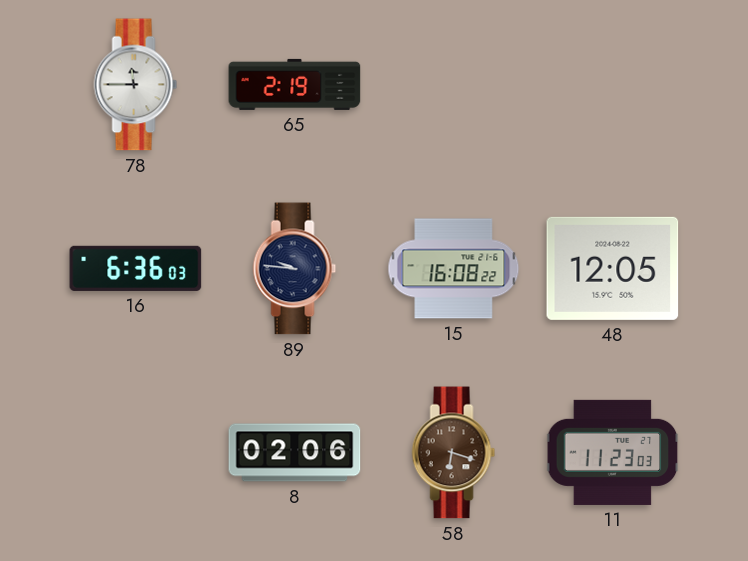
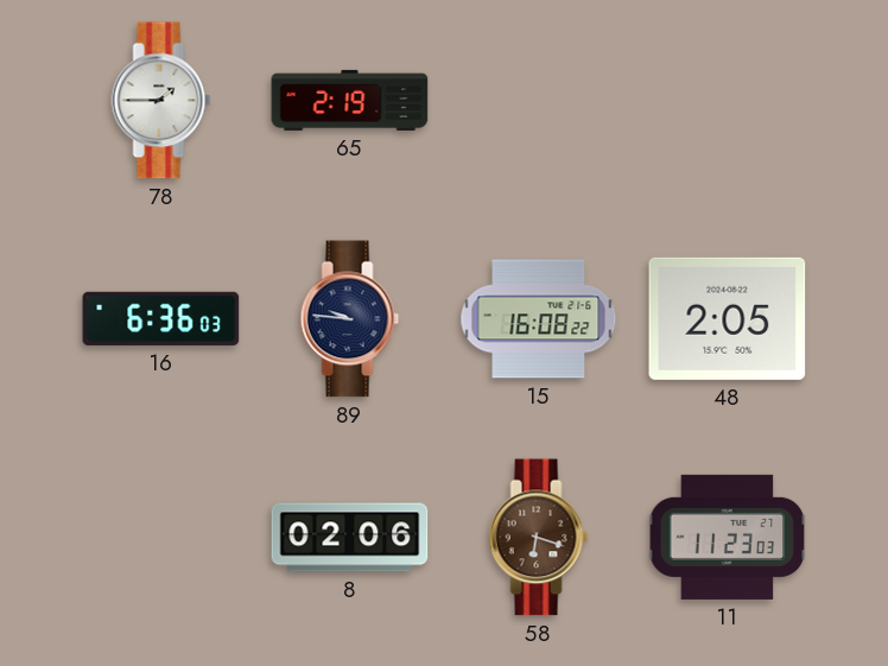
78: 11:45 -> 1:45
48: 12:05 -> 2:05
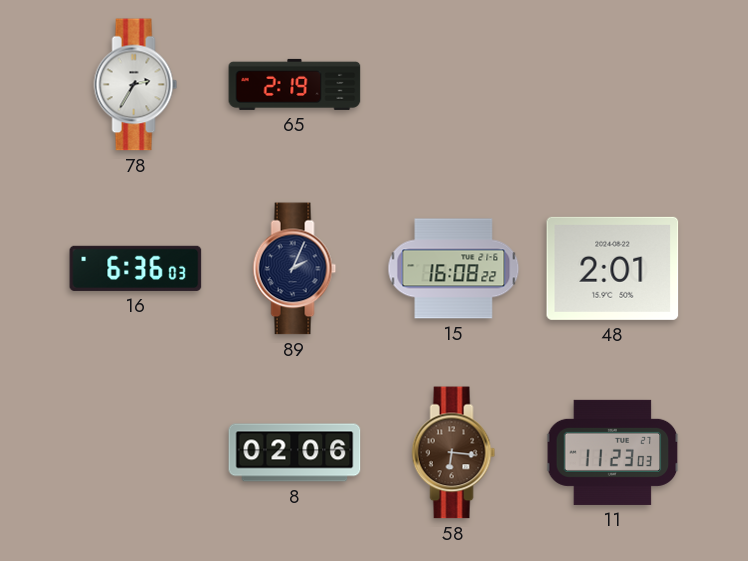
78: 1:45 -> 2:35
89: 9:46 -> 2:04
48: 2:05 -> 2:01
58: 6:18 -> 6:16
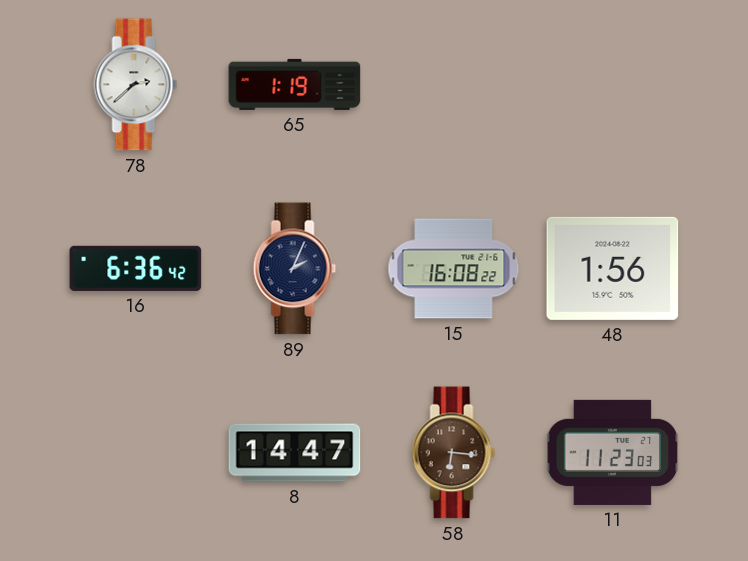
78: 2:35 -> 2:38
65: 2:19 -> 1:19
16: 6:36:03 -> 6:36:42
48: 2:01 -> 1:56
8: 02:06 -> 14:47
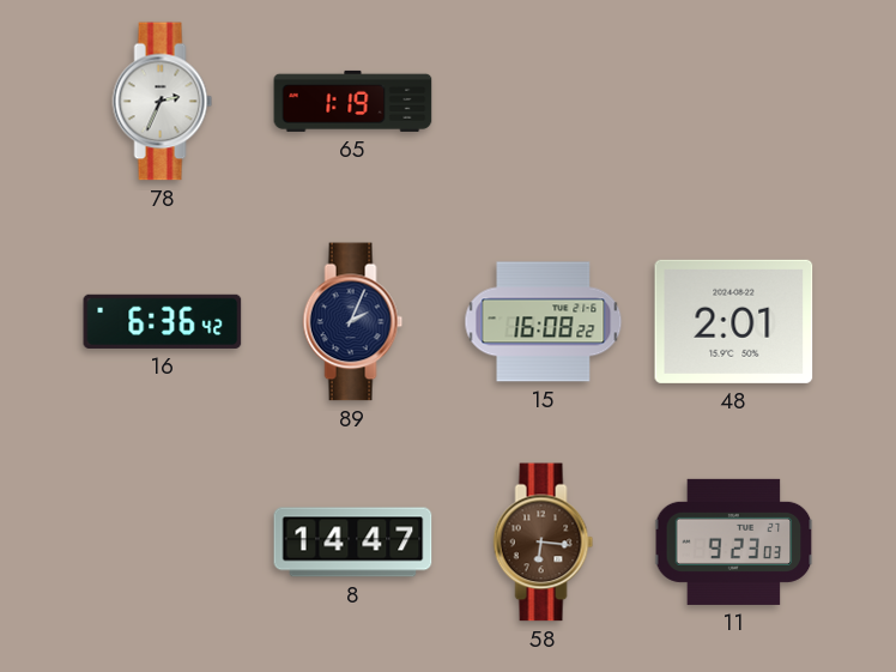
78: 2:38 -> 2:34
48: 1:56 -> 2:01
11: 11:23 -> 9:23
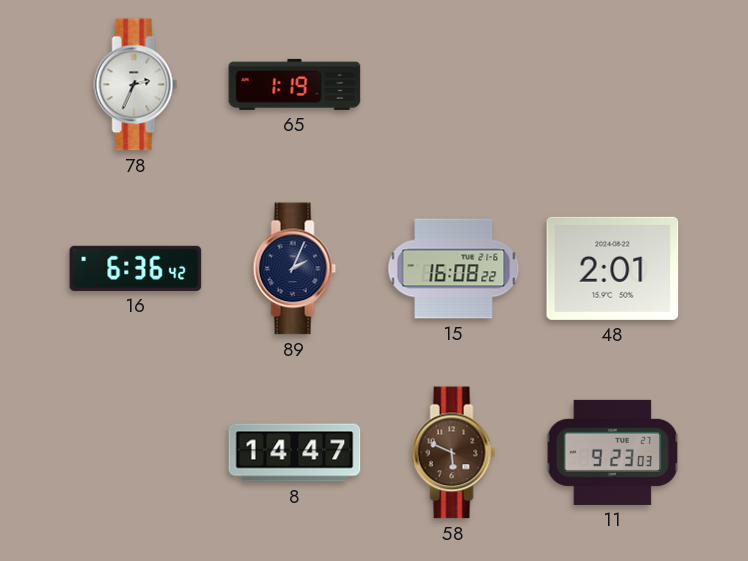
58: 6:16 -> 5:49
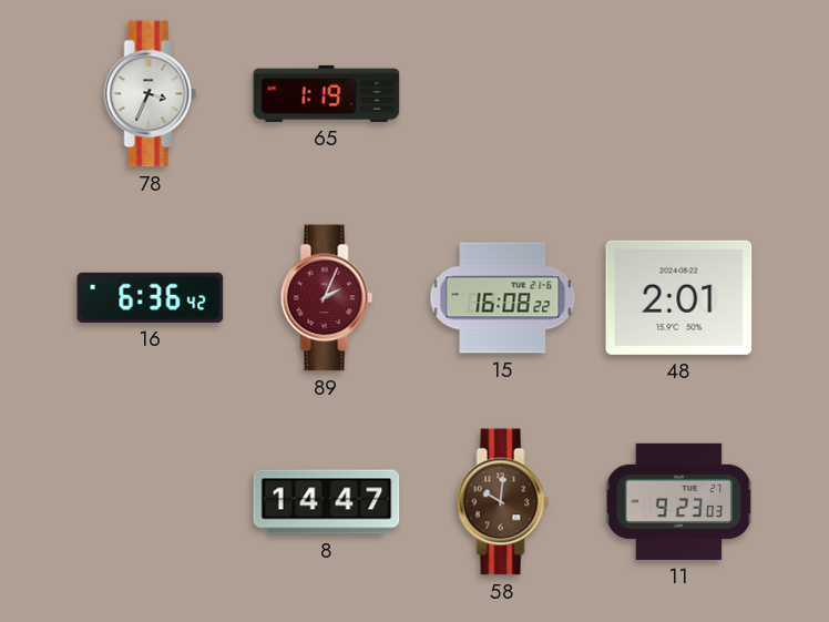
78: 2:34 -> 3:34
89 dial: navy -> burgundy
58: 5:49 -> 10:01
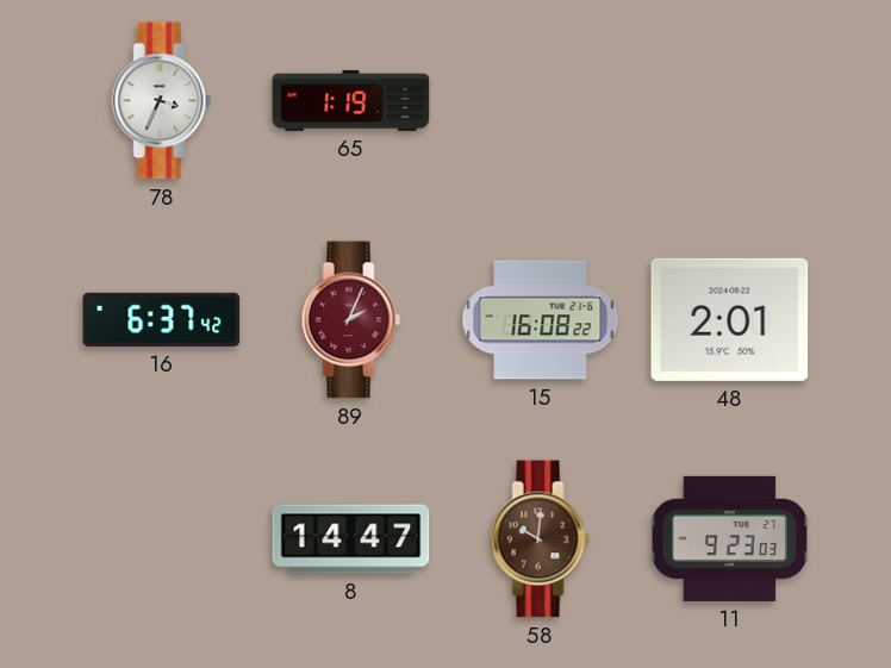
16: 6:36 -> 6:37
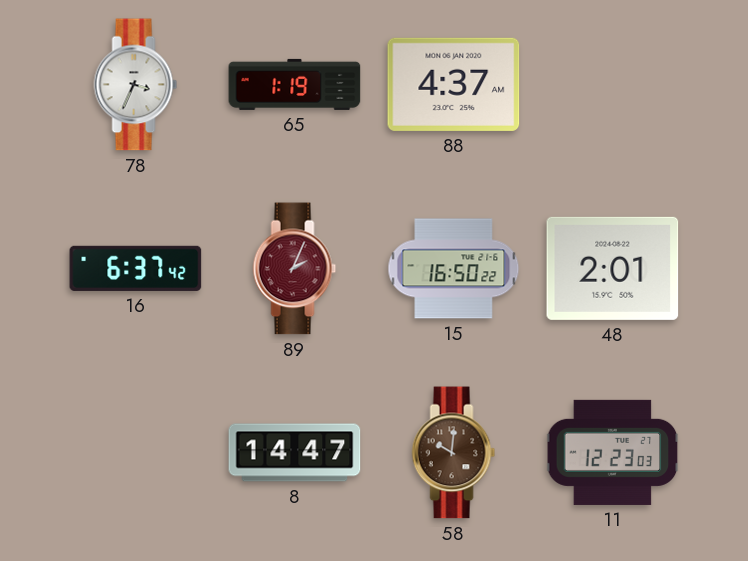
88: none -> 4:37
15: 16:08 -> 16:50
11: 9:23 -> 12:23
